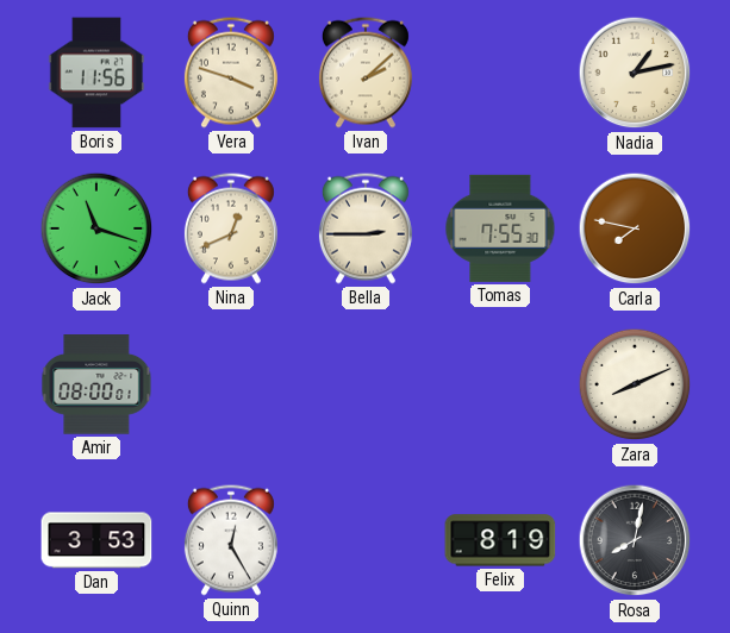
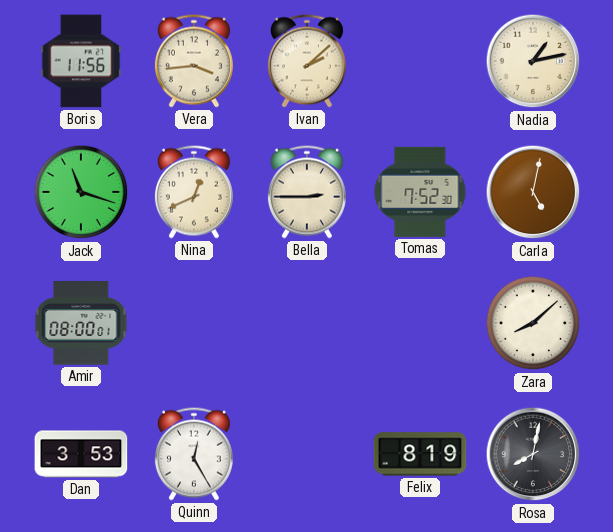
Vera: 3:48 -> 3:44
Tomas: 7:55 -> 7:52
Carla: 7:47 -> 5:02
Zara: 8:11 -> 8:08
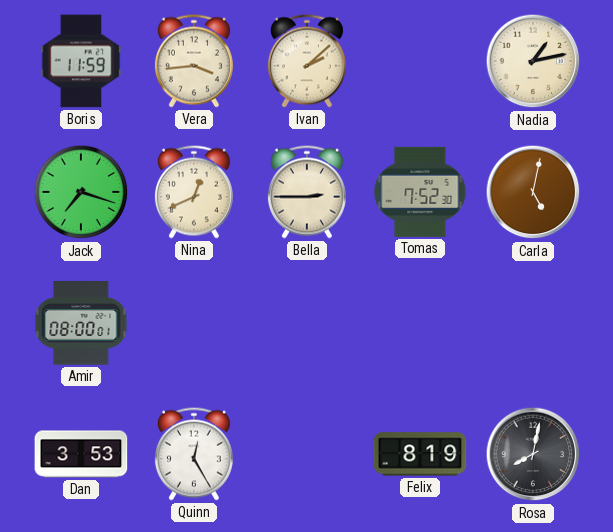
Boris: 11:56 -> 11:59
Jack: 11:18 -> 7:18
Zara: 8:08 -> none
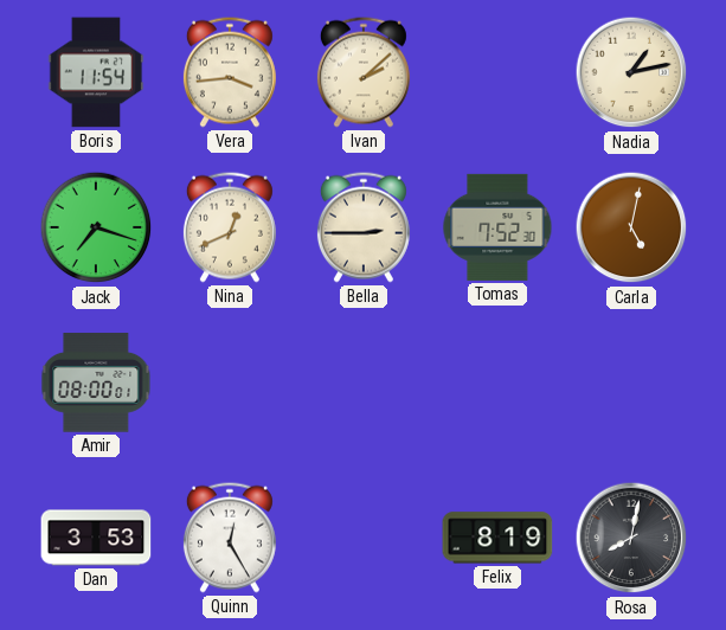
Boris: 11:59 -> 11:54
